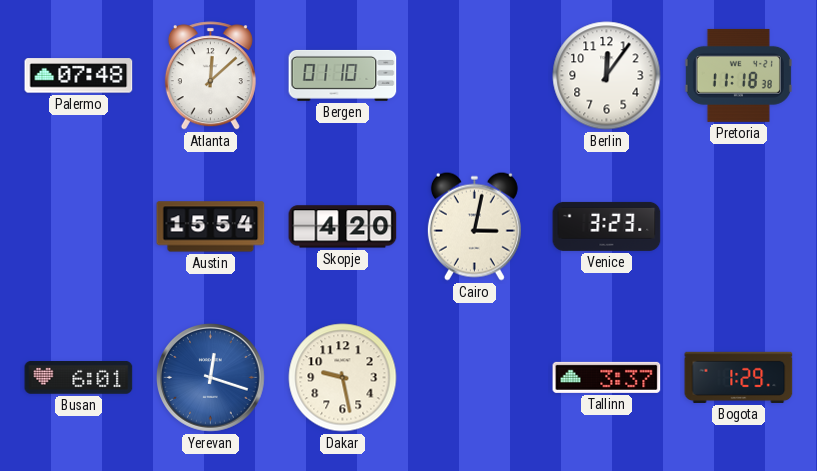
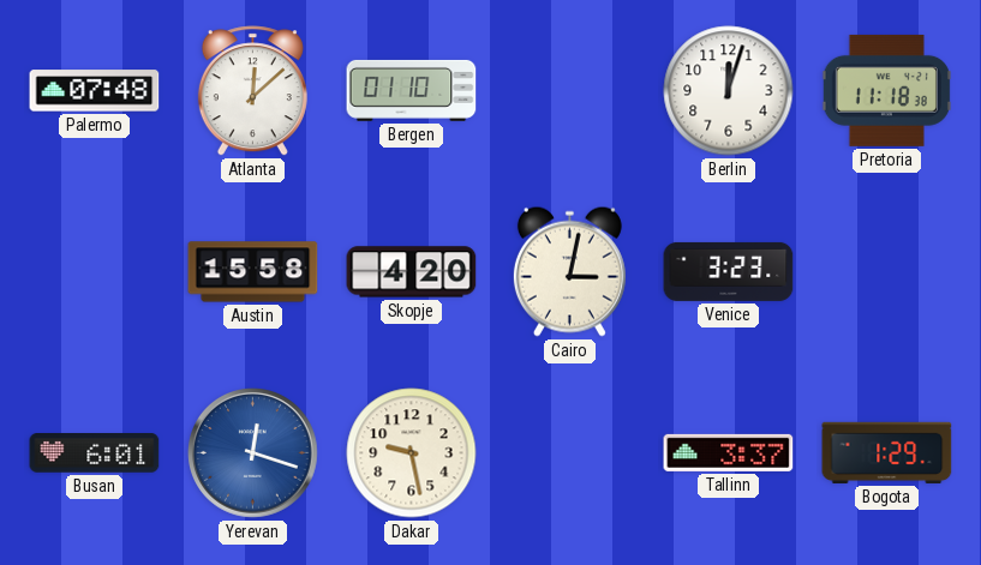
Berlin: 12:06 -> 12:03
Austin: 15:54 -> 15:58
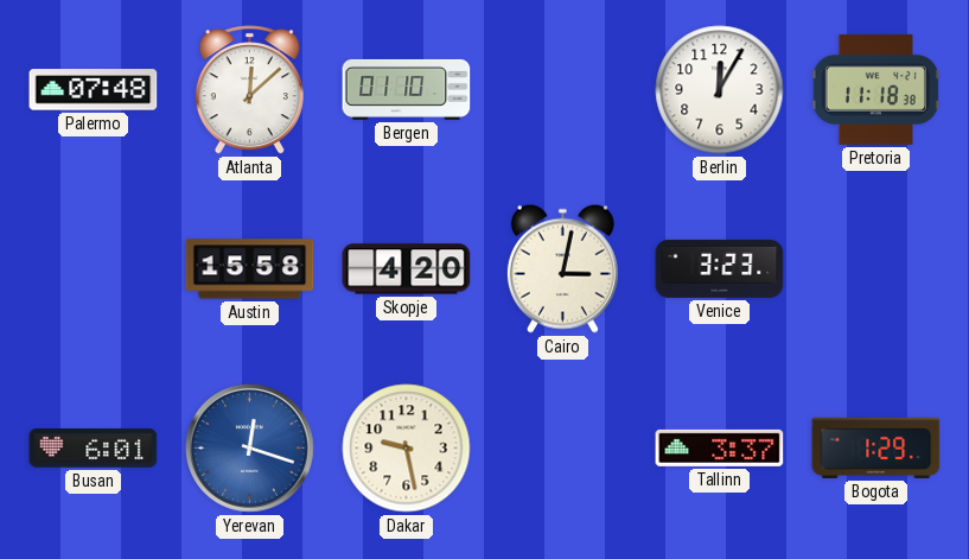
Berlin: 12:03 -> 12:05
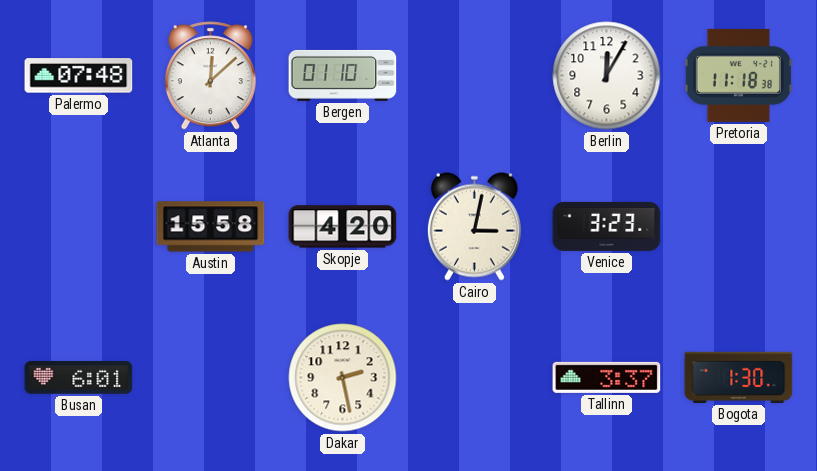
Yerevan: 12:18 -> none
Dakar: 9:28 -> 2:28
Bogota: 1:29 -> 1:30
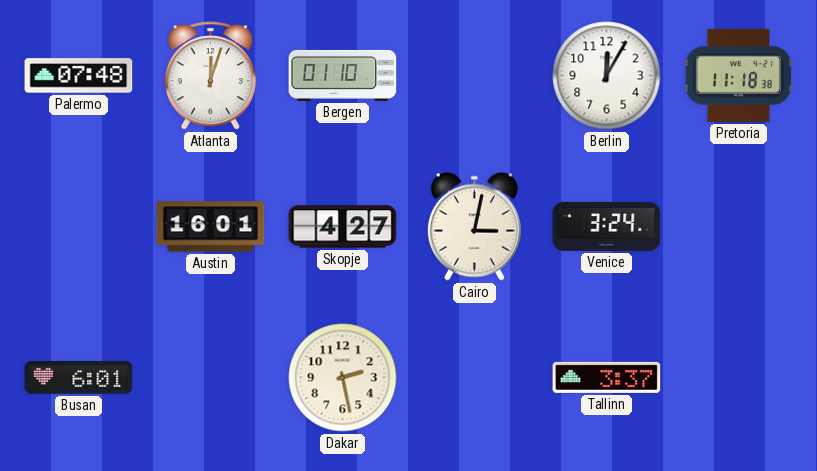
Atlanta: 12:08 -> 12:03
Austin: 15:58 -> 16:01
Skopje: 4:20 -> 4:27
Venice: 3:23 -> 3:24
Bogota: 1:30 -> none
